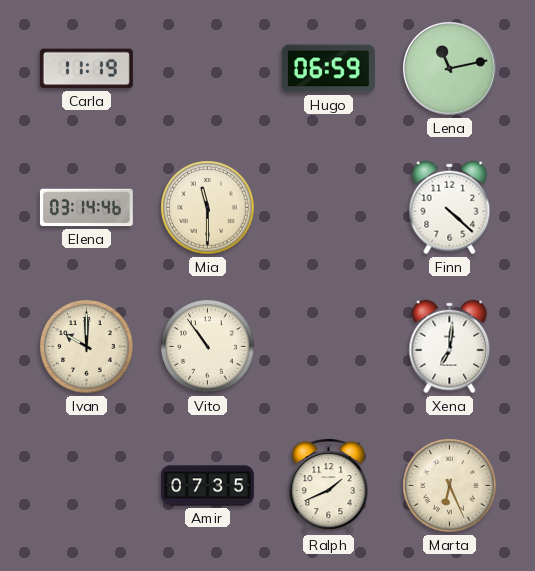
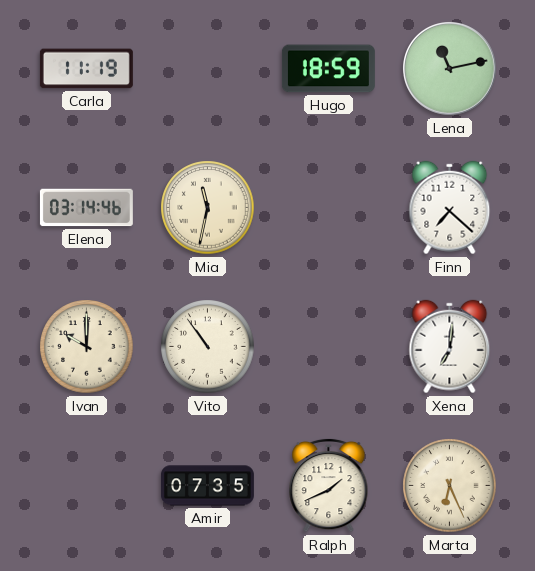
Hugo: 06:59 -> 18:59
Mia: 11:30 -> 11:32
Finn: 4:22 -> 7:22
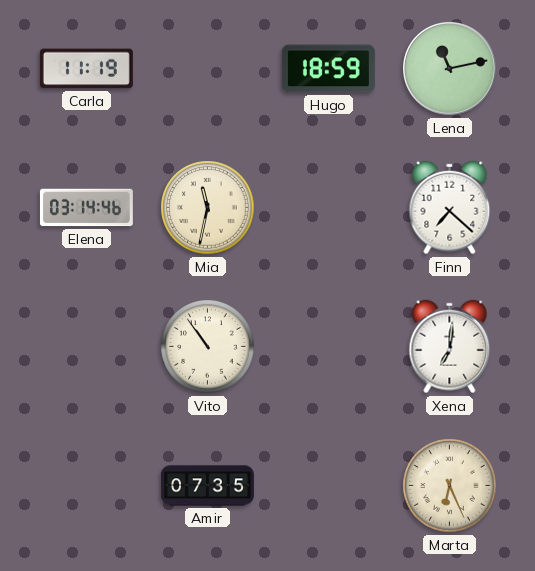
Ivan: 10:00 -> none
Ralph: 1:41 -> none
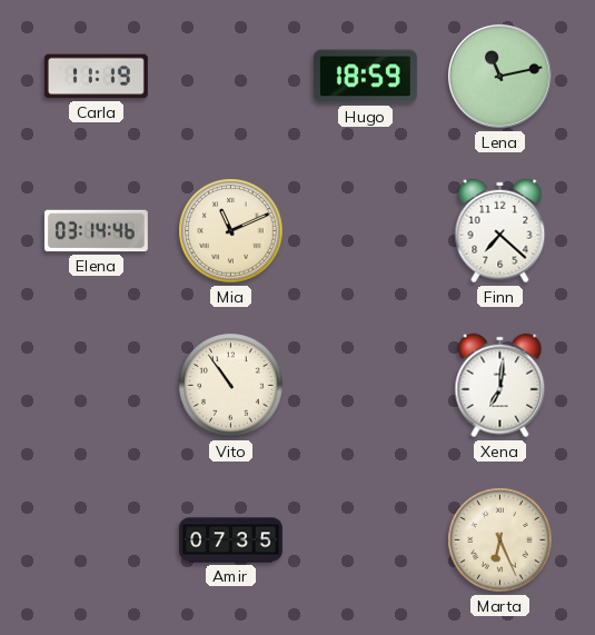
Mia: 11:32 -> 11:11
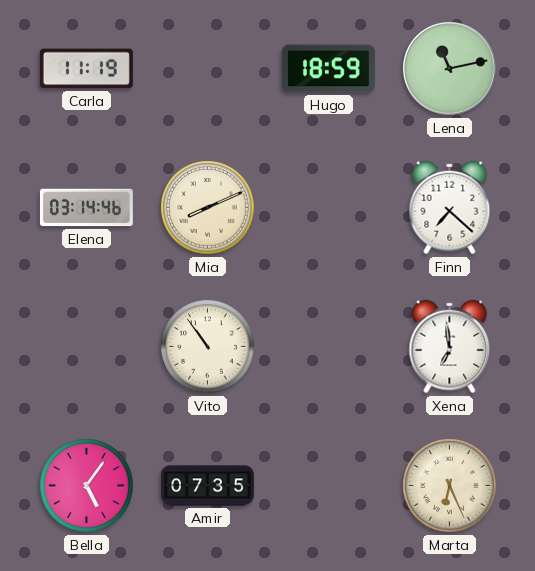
Mia: 11:11 -> 8:11
Xena: 7:01 -> 6:59
Bella: none -> 5:06
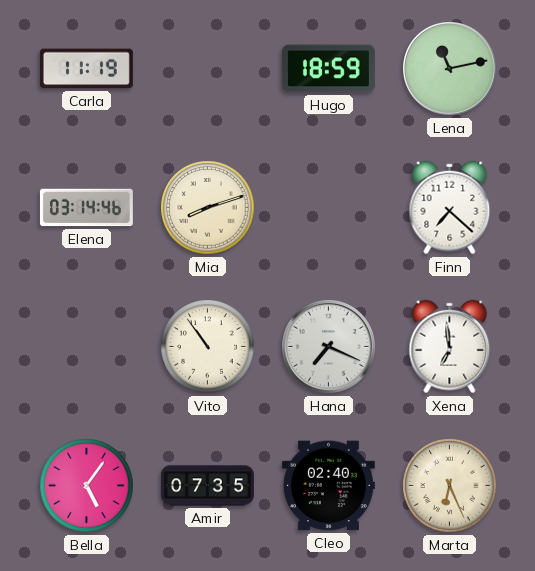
Mia: 8:11 -> 8:12
Hana: none -> 7:19
Cleo: none -> 02:40
